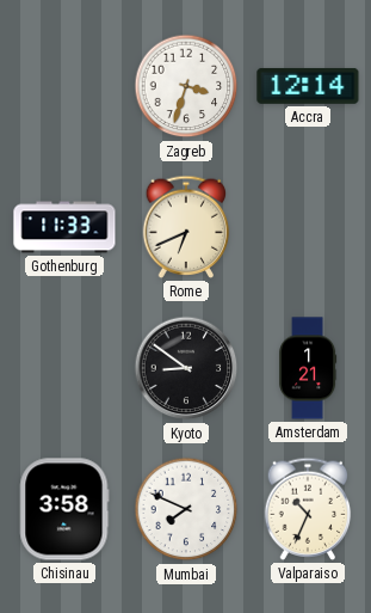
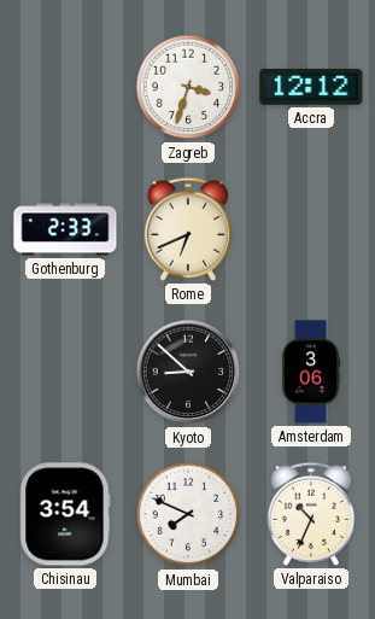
Accra: 12:14 -> 12:12
Gothenburg: 11:33 -> 2:33
Kyoto: 8:51 -> 8:52
Amsterdam: 1:21 -> 3:06
Chisinau: 3:58 -> 3:54
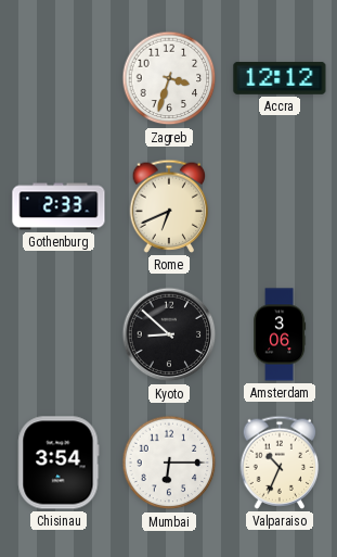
Mumbai: 7:49 -> 6:15
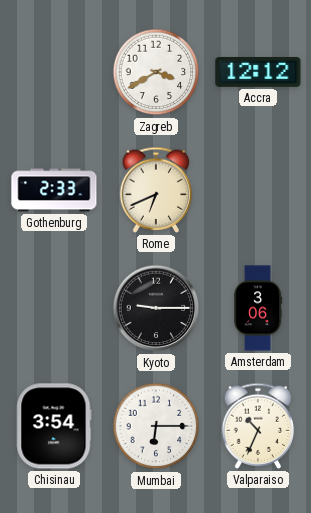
Zagreb: 3:33 -> 3:40
Kyoto: 8:52 -> 9:15
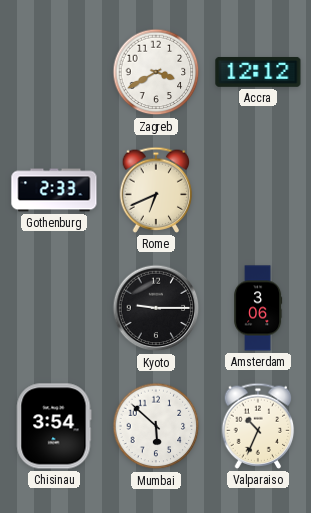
Mumbai: 6:15 -> 5:52
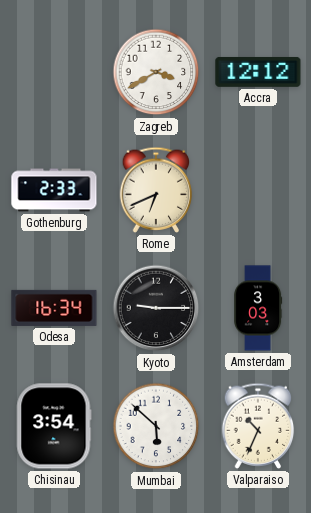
Odesa: none -> 16:34
Amsterdam: 3:06 -> 3:03
